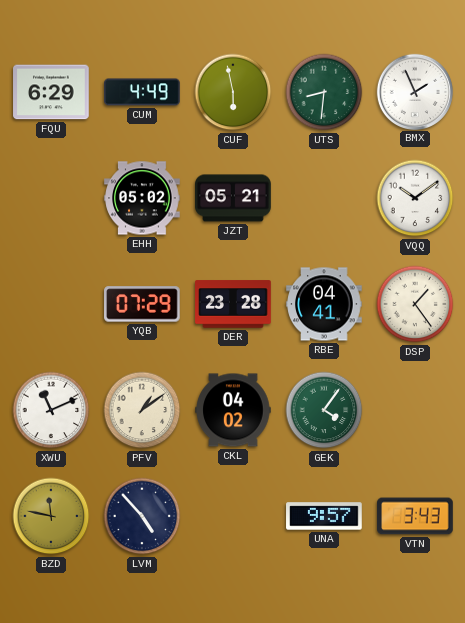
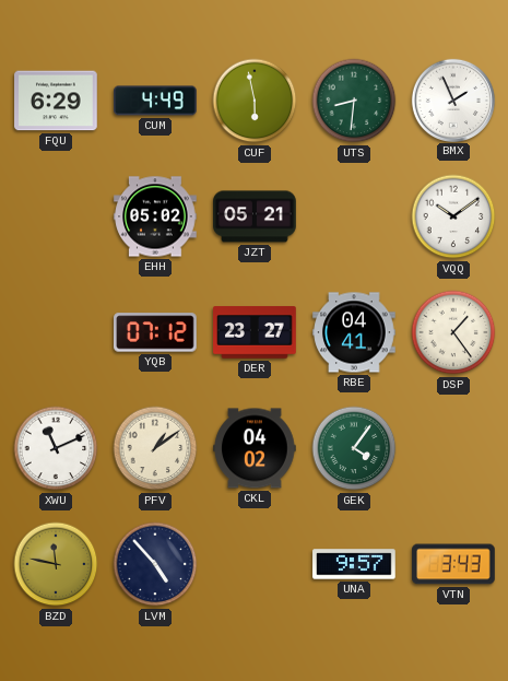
YQB: 07:29 -> 07:12
DER: 23:28 -> 23:27
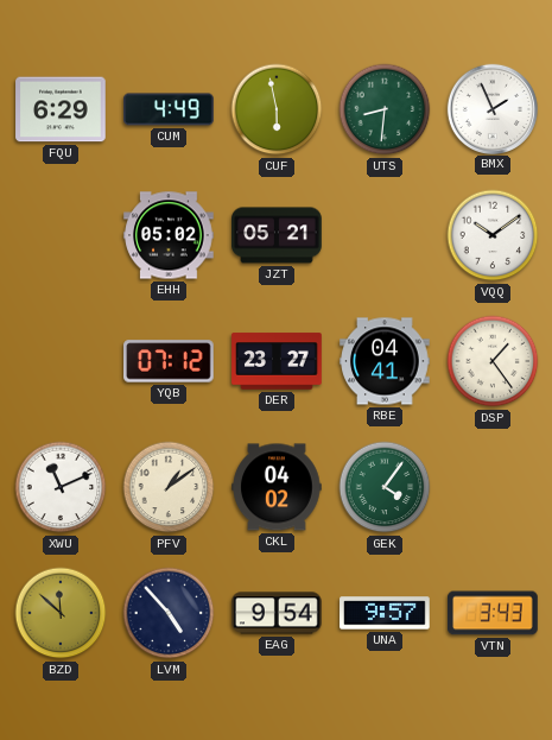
BZD: 11:47 -> 11:52
EAG: none -> 9:54
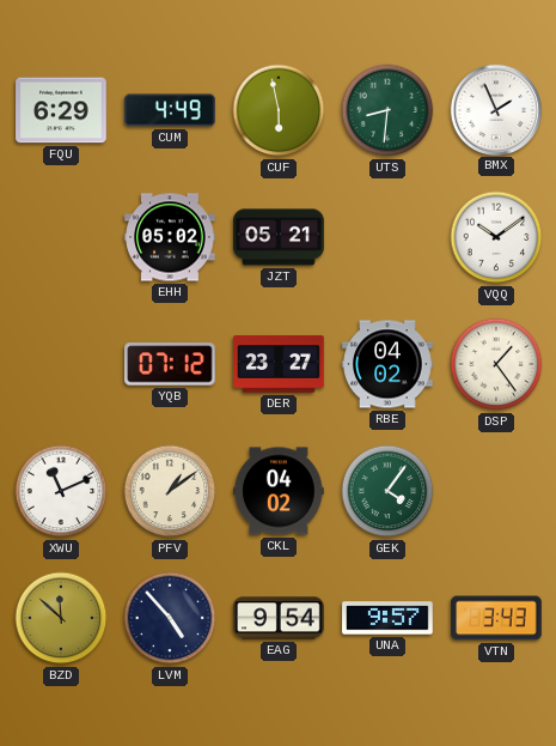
RBE: 04:41 -> 04:02
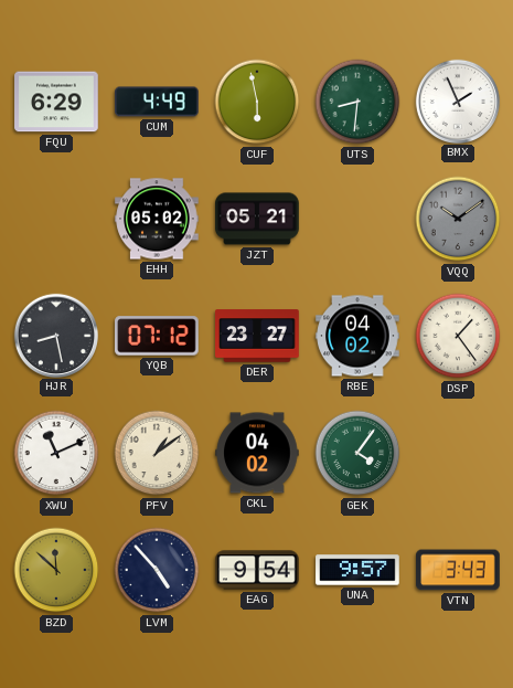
VQQ dial: white -> grey
HJR: none -> 8:28
